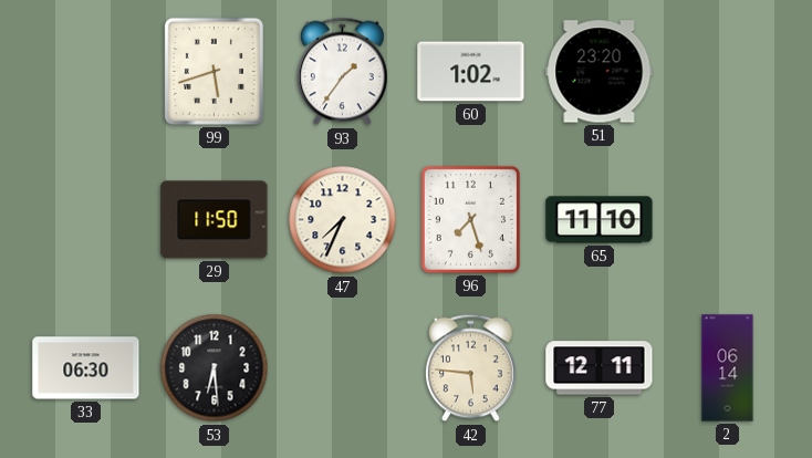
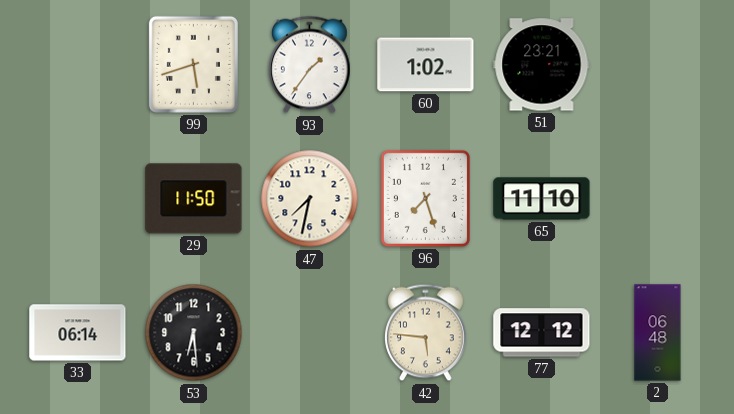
51: 23:20 -> 23:21
47: 7:34 -> 7:32
33: 06:30 -> 06:14
77: 12:11 -> 12:12
2: 06:14 -> 06:48
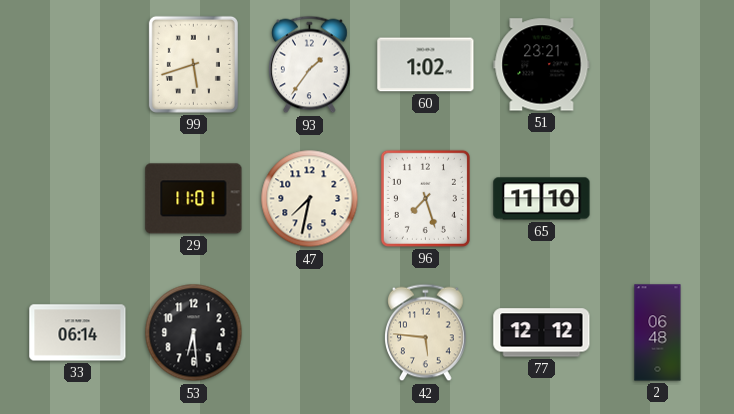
29: 11:50 -> 11:01
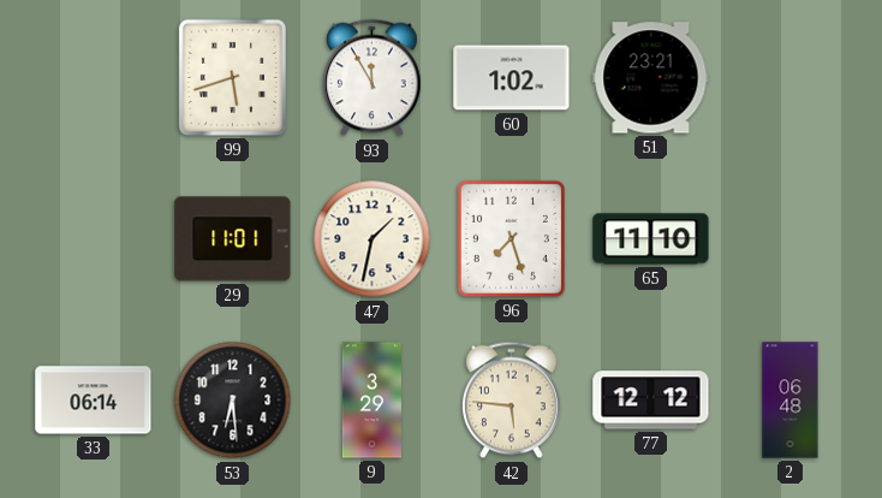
93: 1:36 -> 11:55
47: 7:32 -> 1:32
9: none -> 3:29
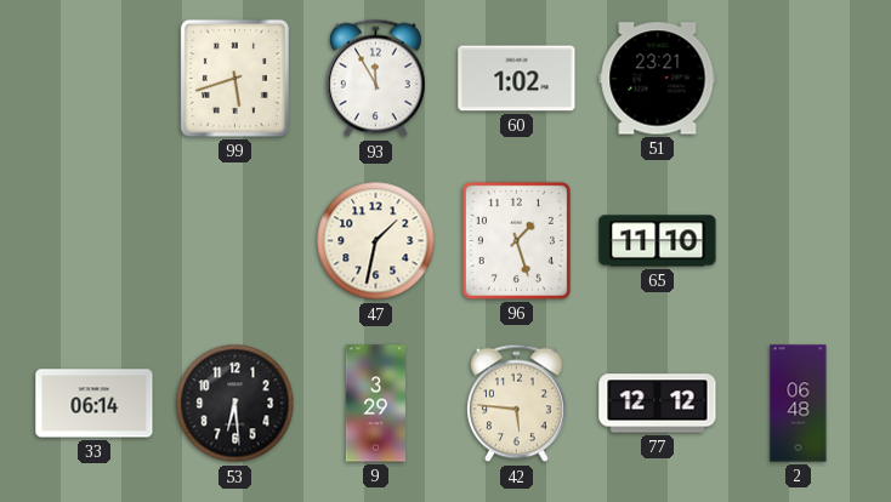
29: 11:01 -> none
96: 7:27 -> 1:27
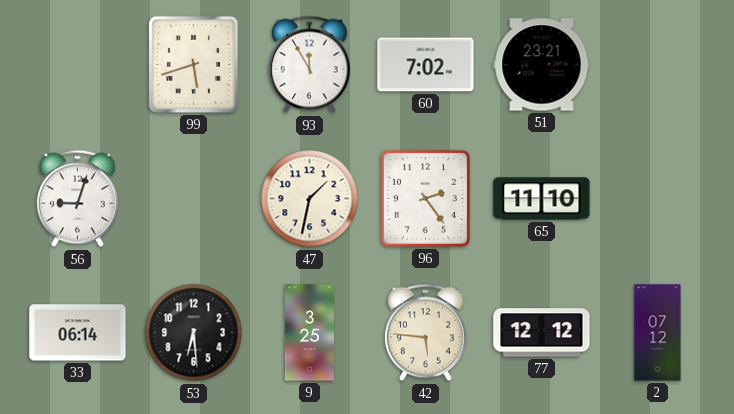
60: 1:02 -> 7:02
56: none -> 9:03
96: 1:27 -> 2:24
9: 3:29 -> 3:25
2: 06:48 -> 07:12
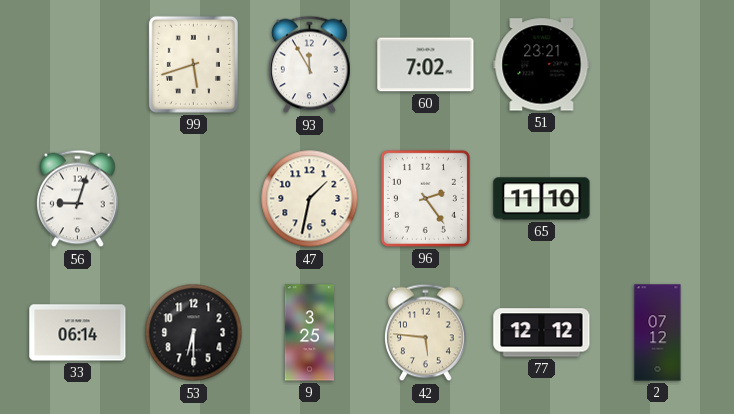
53: 6:29 -> 6:30
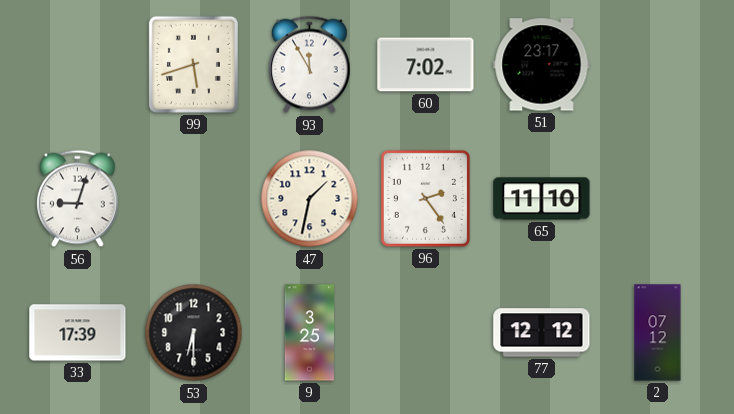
51: 23:21 -> 23:17
33: 06:14 -> 17:39
42: 5:46 -> none
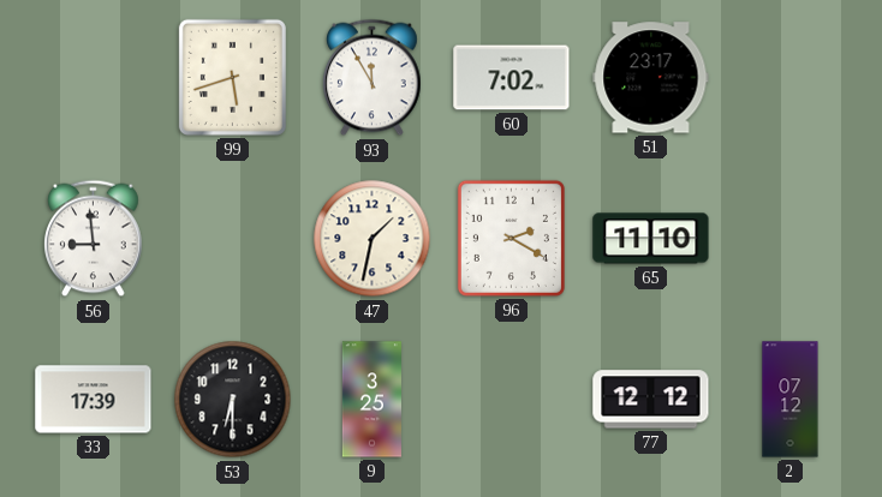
56: 9:03 -> 8:59
96: 2:24 -> 2:20
